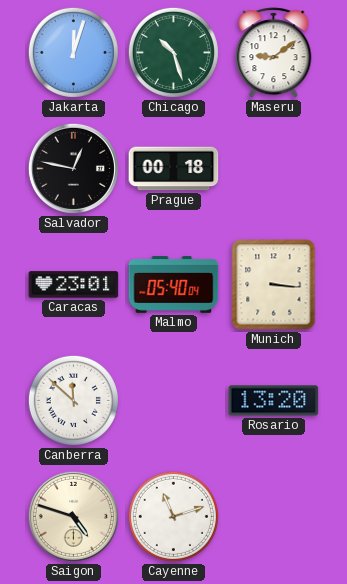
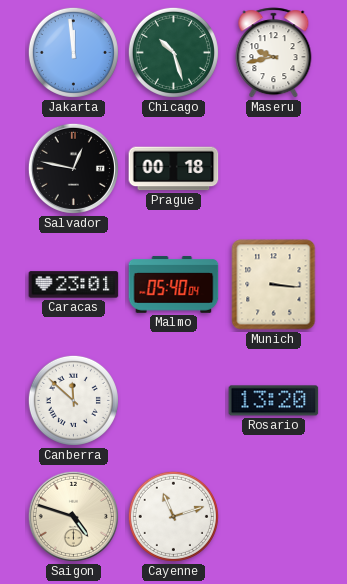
Jakarta: 12:03 -> 11:59
Maseru: 9:09 -> 9:43
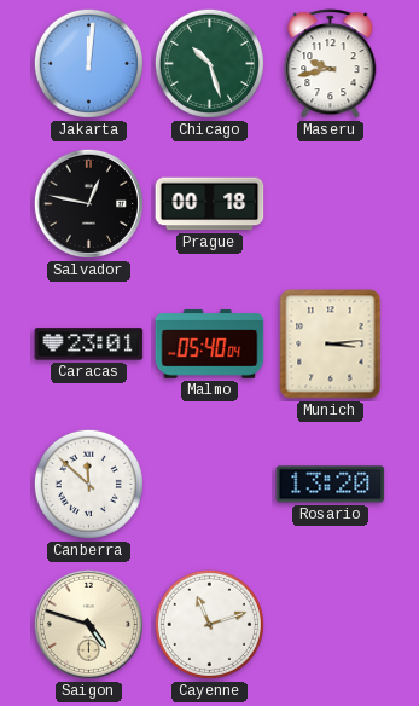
Jakarta: 11:59 -> 12:01
Munich: 3:16 -> 3:14
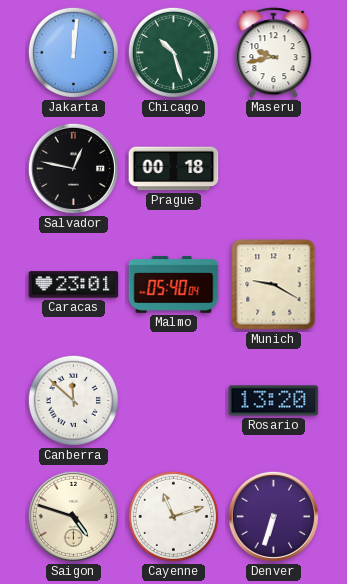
Munich: 3:14 -> 9:20
Denver: none -> 6:33
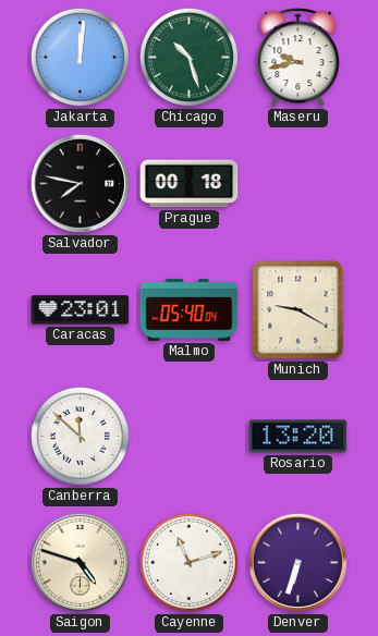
Salvador: 12:47 -> 7:47
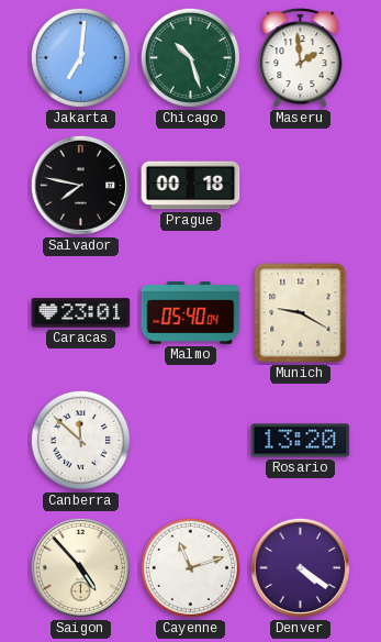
Jakarta: 12:01 -> 7:01
Maseru: 9:43 -> 1:59
Saigon: 4:48 -> 4:53
Denver: 6:33 -> 4:21
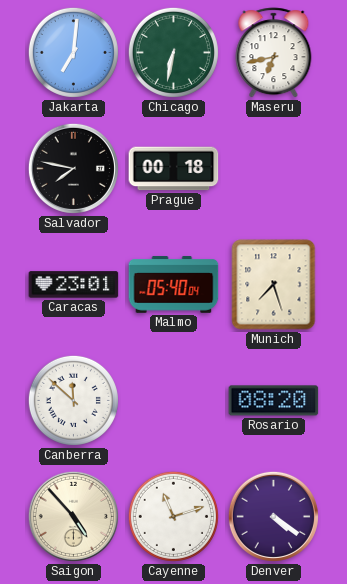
Chicago: 10:27 -> 6:32
Maseru: 1:59 -> 6:43
Munich: 9:20 -> 7:27
Rosario: 13:20 -> 08:20
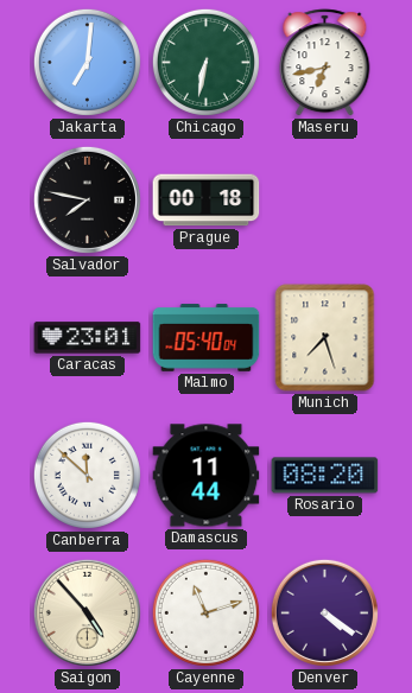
Damascus: none -> 11:44
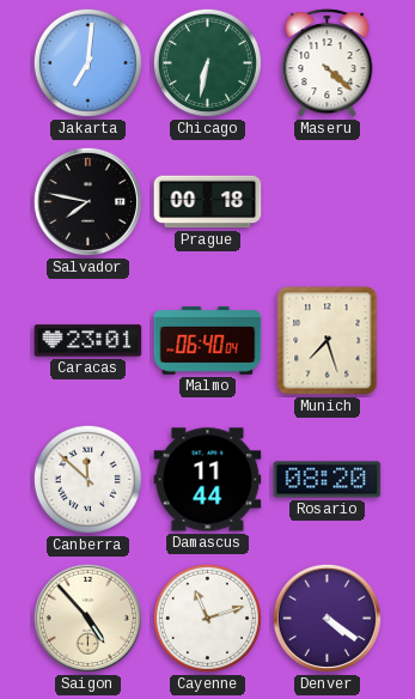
Maseru: 6:43 -> 4:22
Malmo: 05:40 -> 06:40
